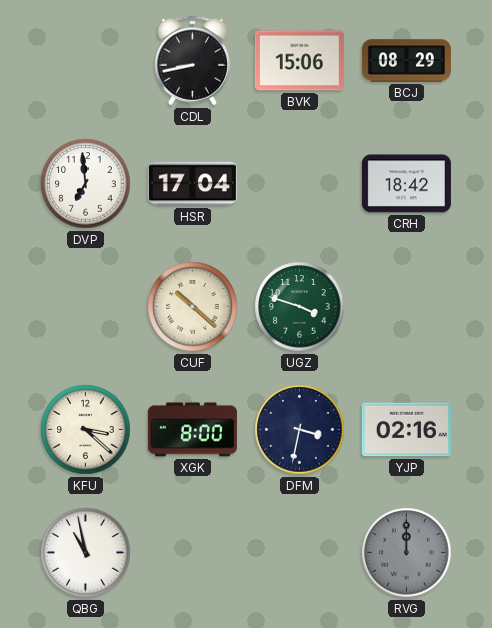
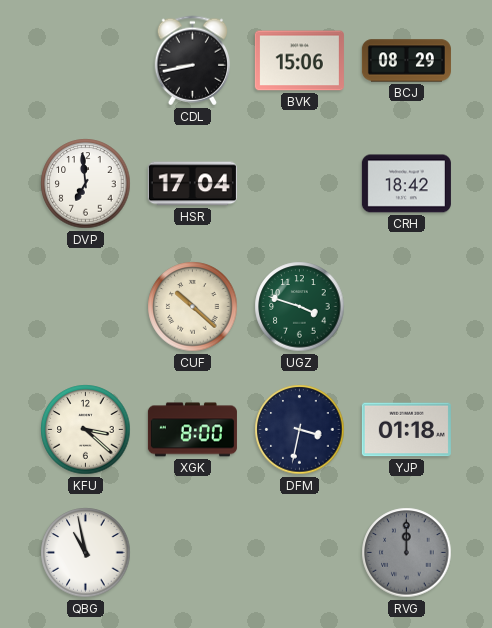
YJP: 02:16 -> 01:18
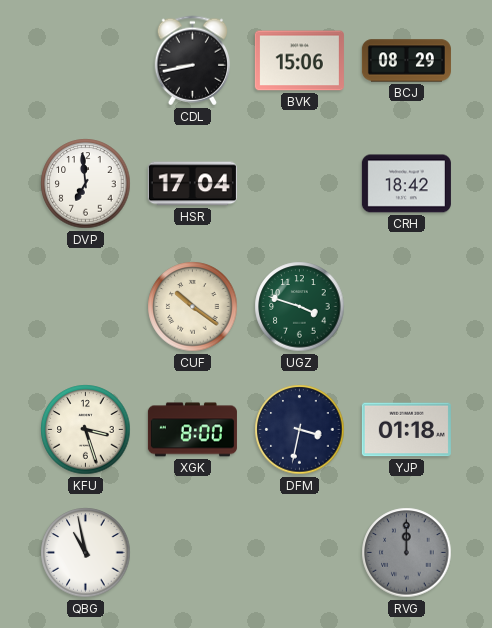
CUF: 10:22 -> 10:21
KFU: 3:22 -> 3:27
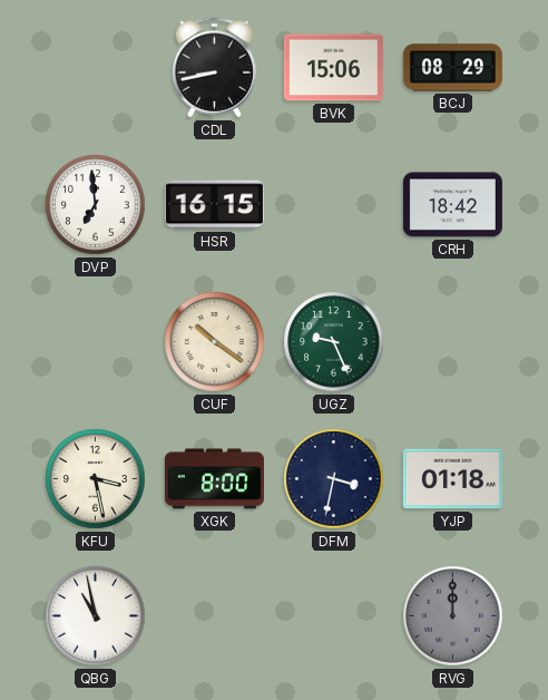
HSR: 17:04 -> 16:15
UGZ: 3:48 -> 9:26
KFU: 3:27 -> 3:28
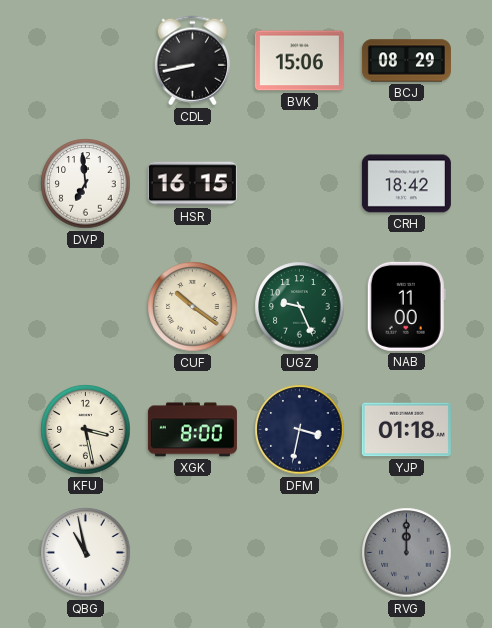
NAB: none -> 11:00
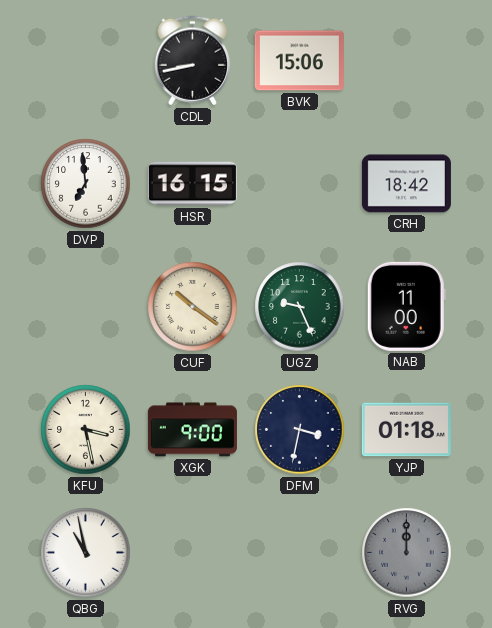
BCJ: 08:29 -> none
XGK: 8:00 -> 9:00
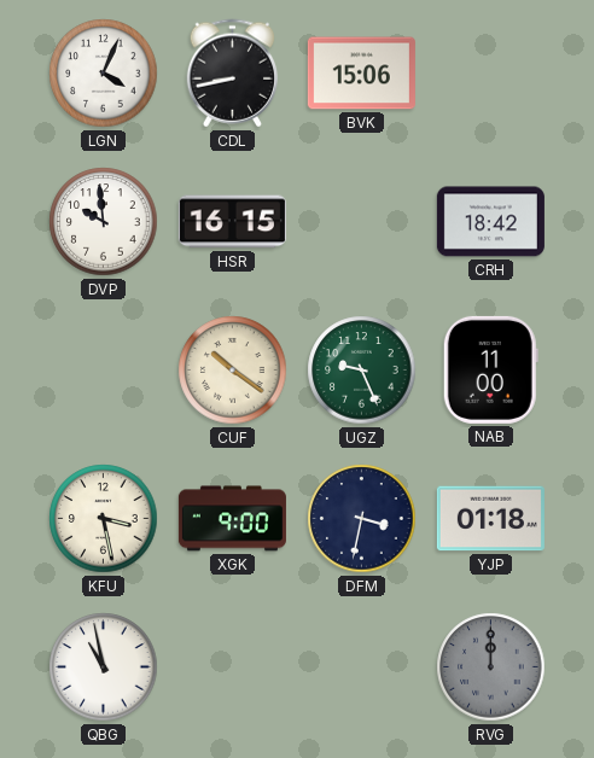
LGN: none -> 4:04
DVP: 6:59 -> 9:59
